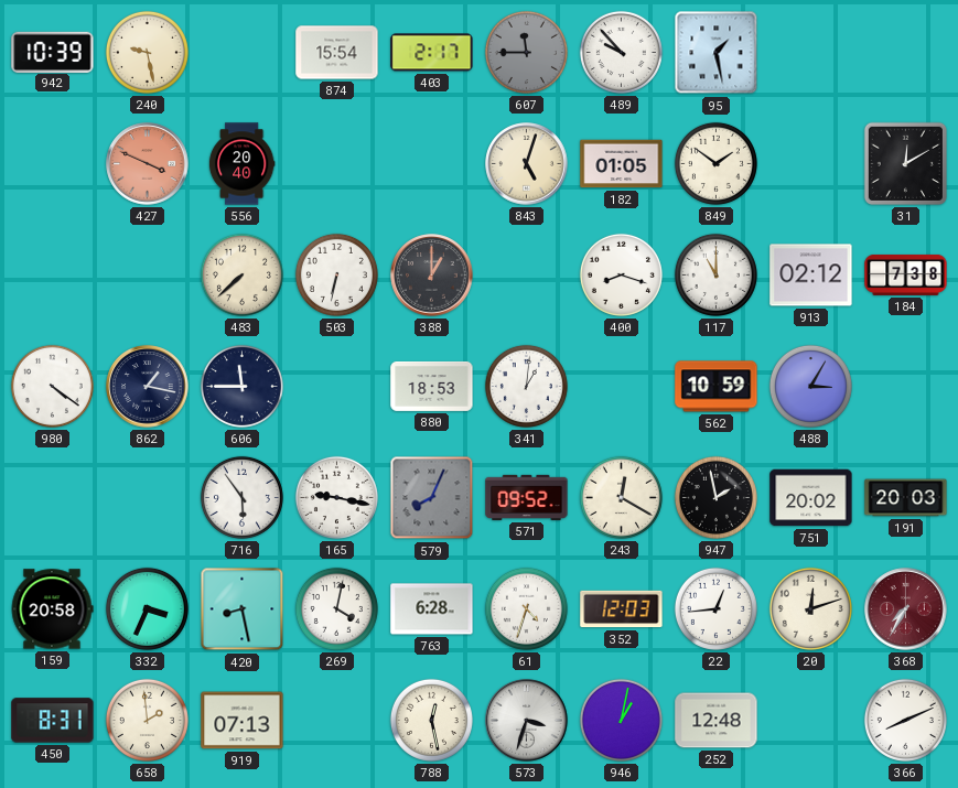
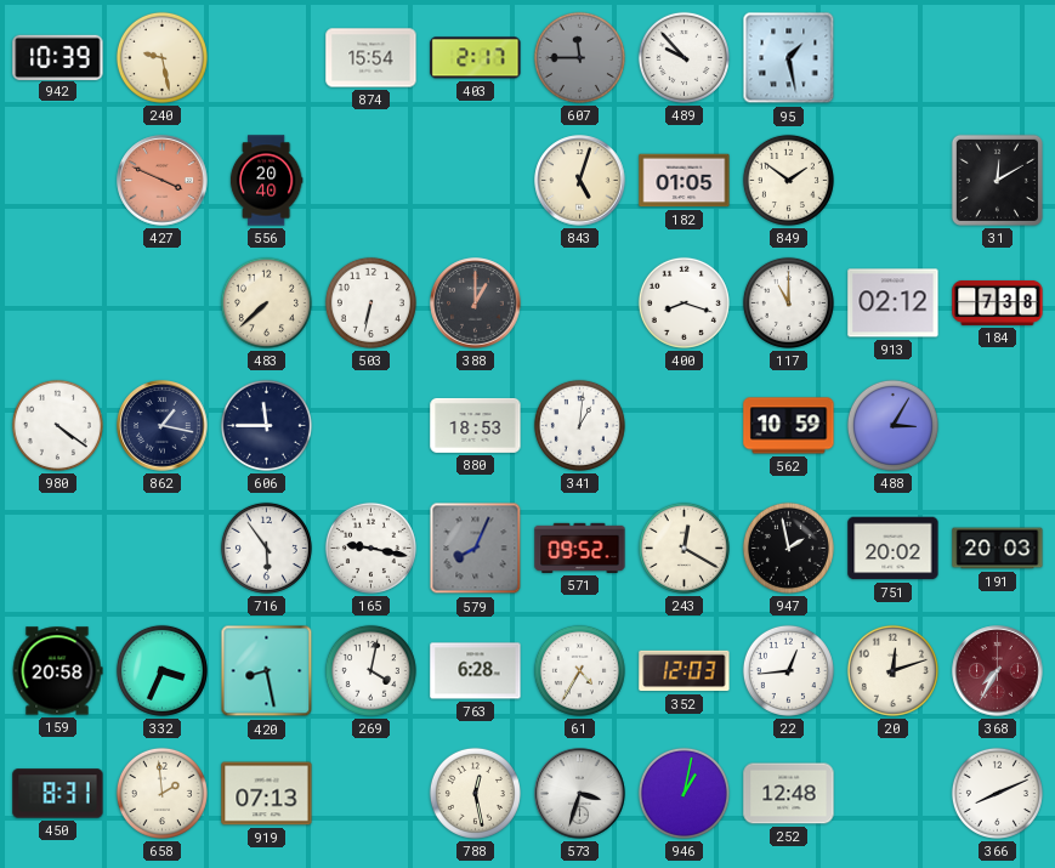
61: 4:33 -> 4:35
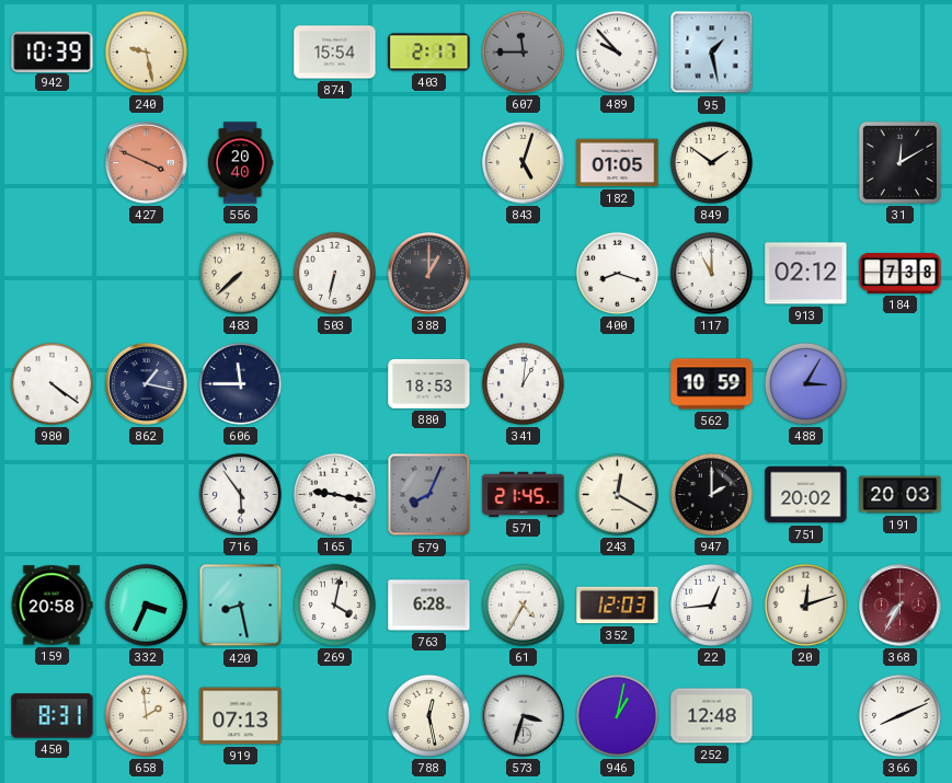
571: 09:52 -> 21:45
947: 1:58 -> 2:00
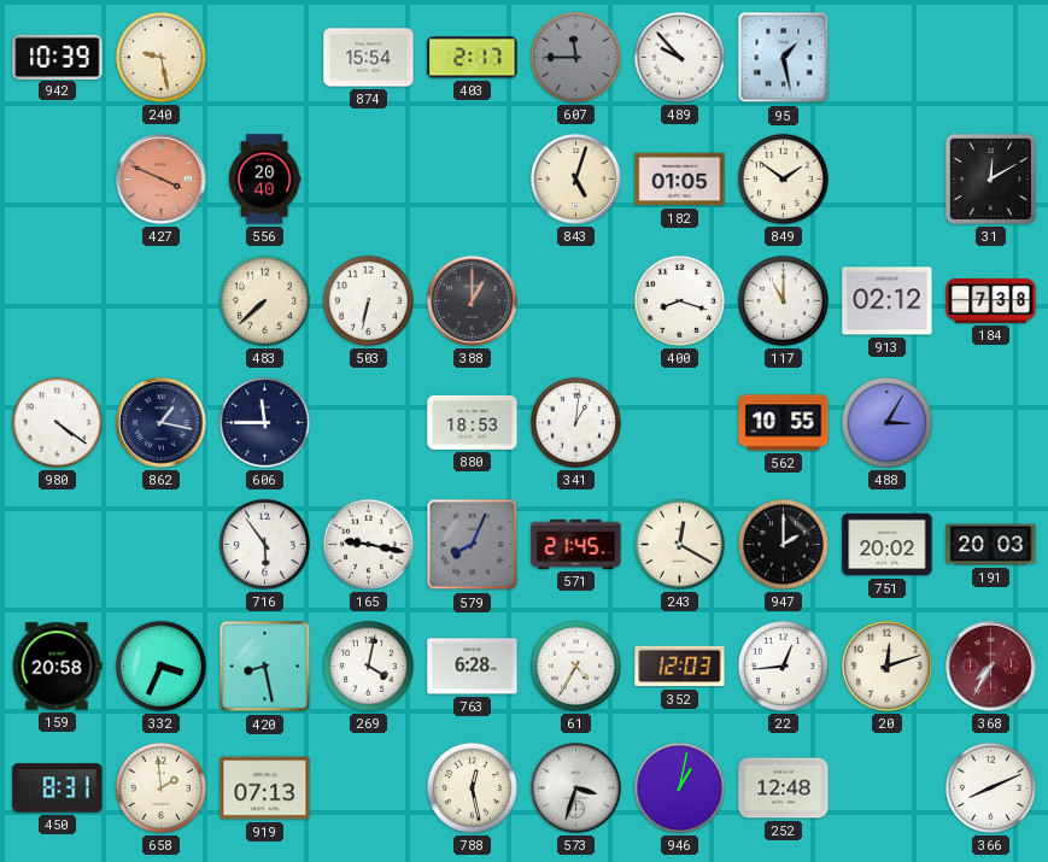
562: 10:59 -> 10:55
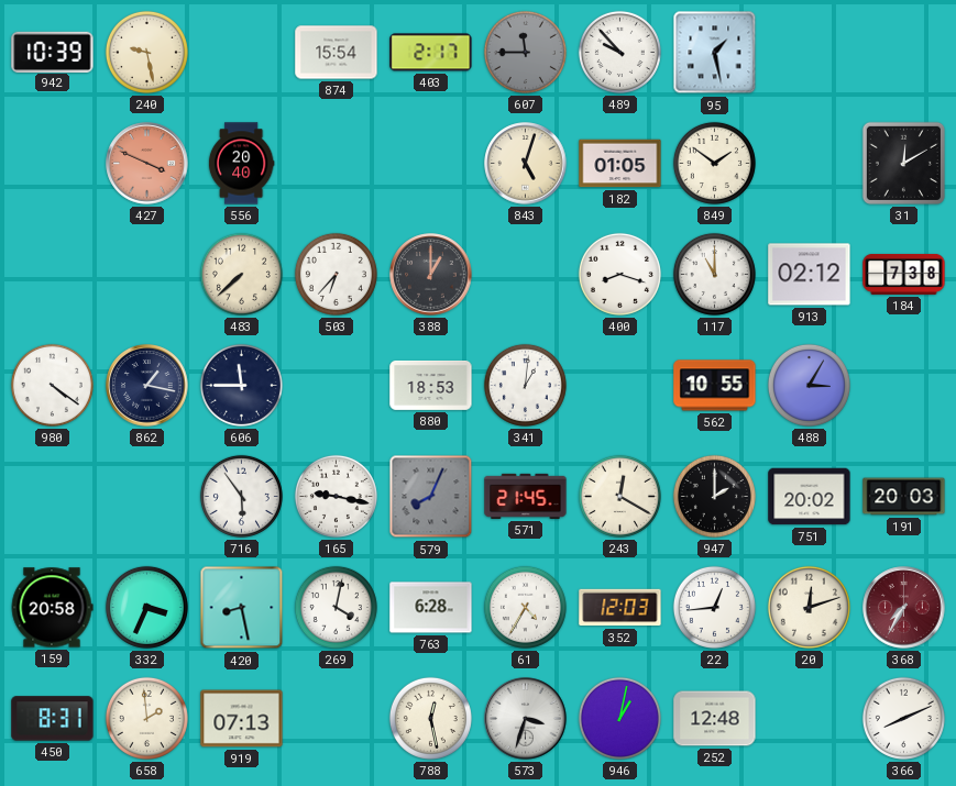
503: 6:32 -> 6:37
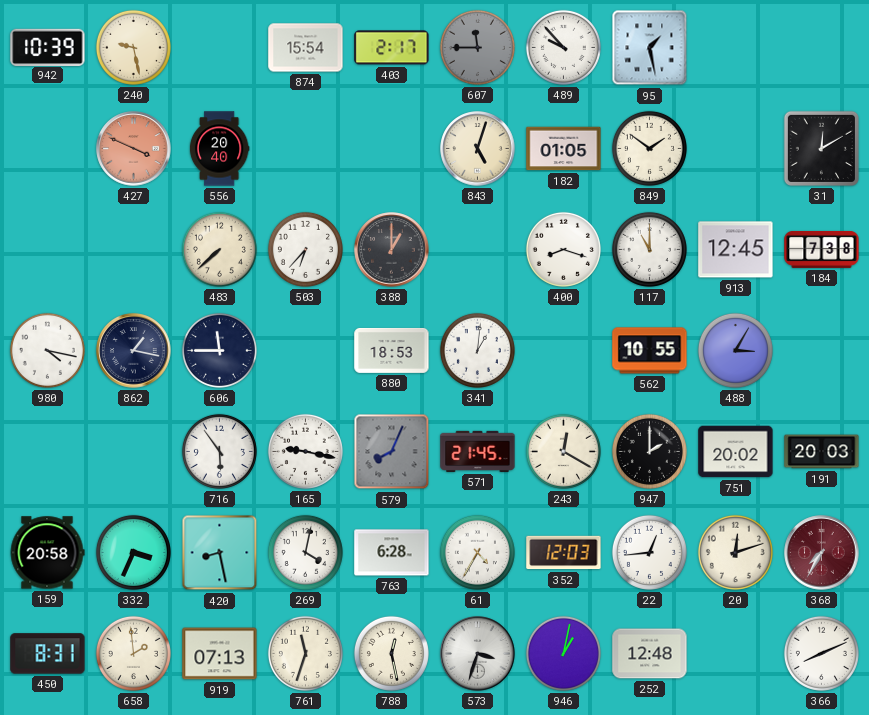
913: 02:12 -> 12:45
980: 4:21 -> 4:17
761: none -> 11:33
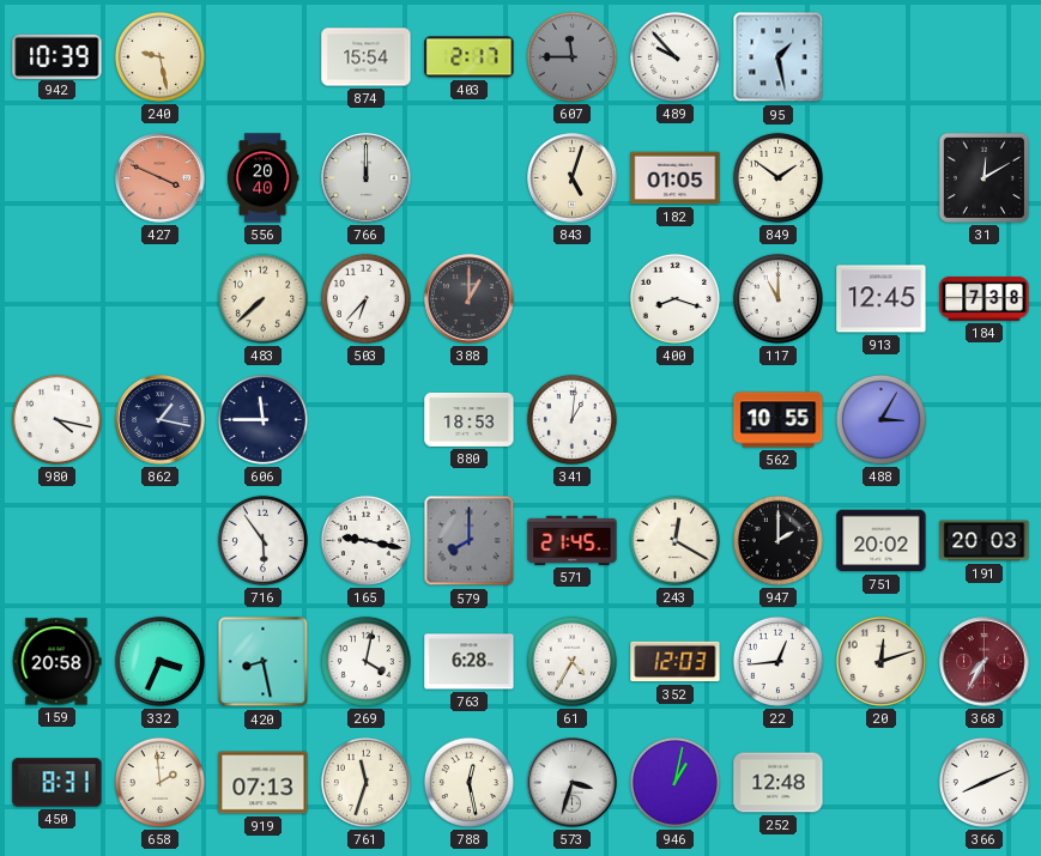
766: none -> 12:00
579: 8:04 -> 8:00
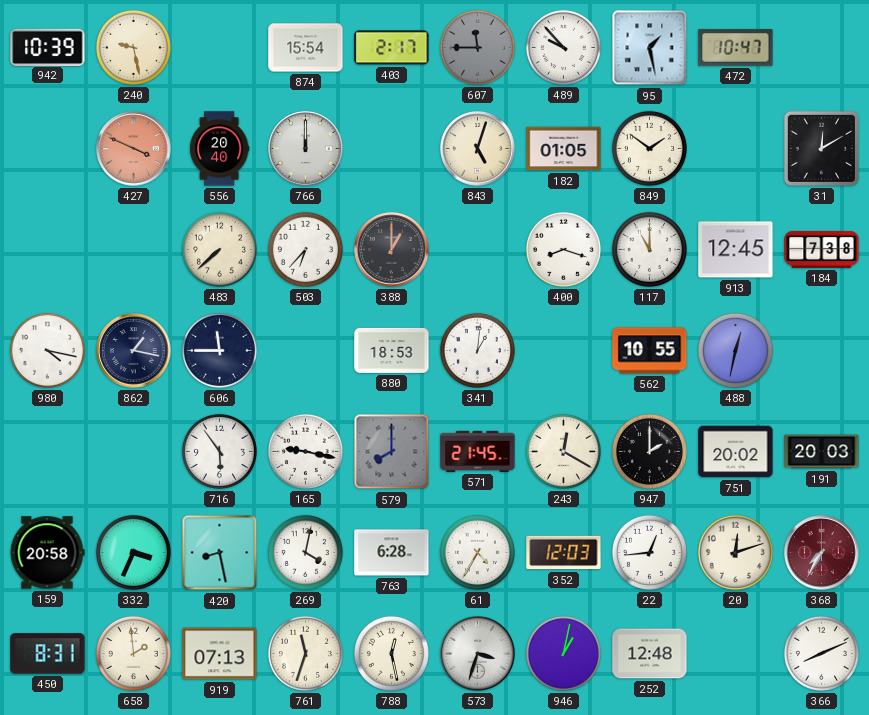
472: none -> 10:47
488: 3:05 -> 12:32
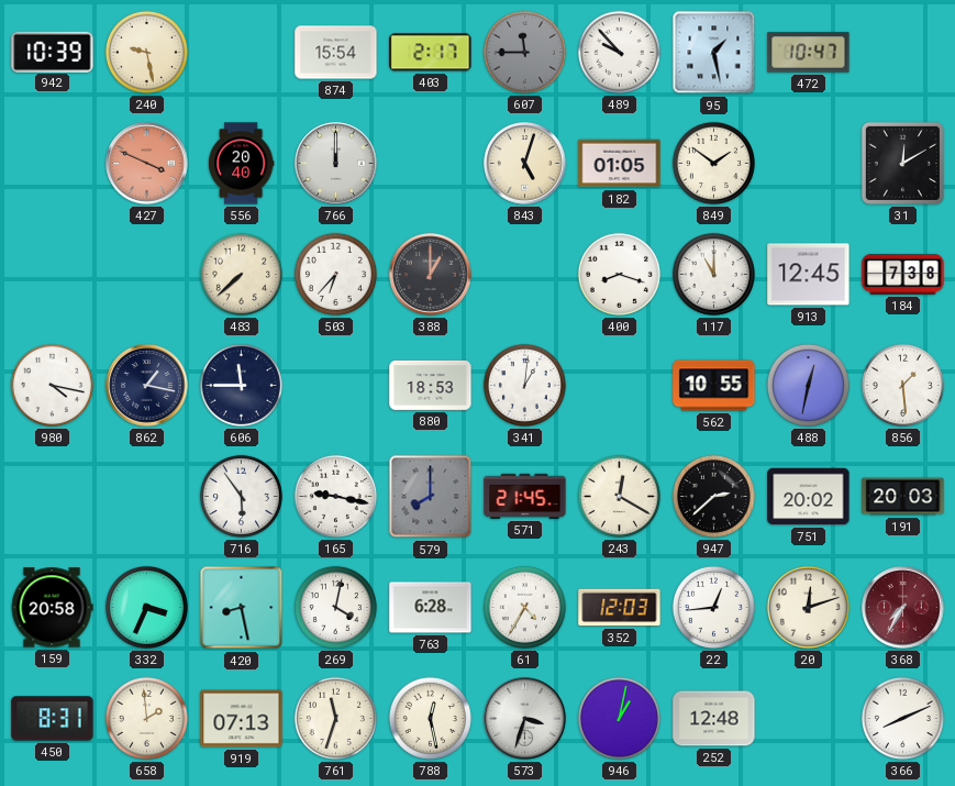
856: none -> 1:29
947: 2:00 -> 2:38
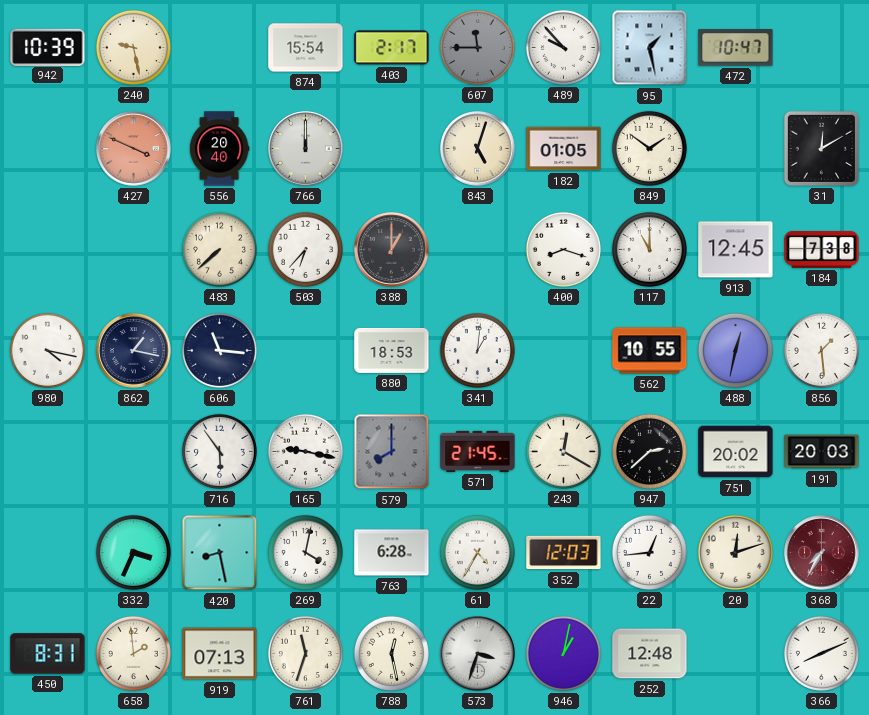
606: 11:45 -> 11:16
159: 20:58 -> none
